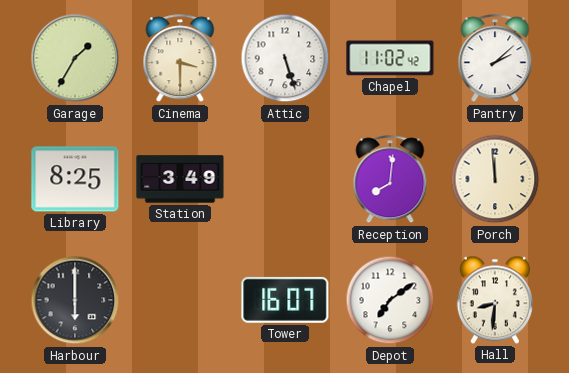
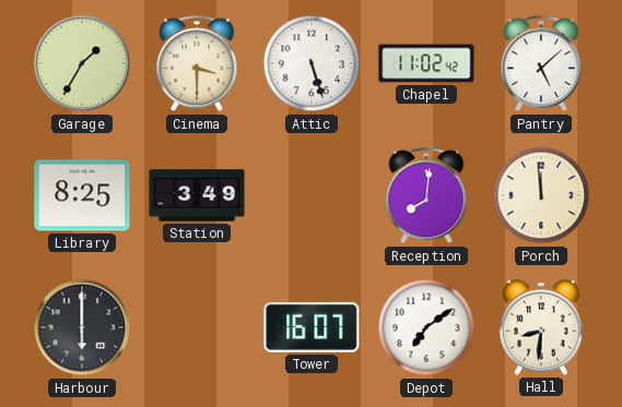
Pantry: 2:08 -> 5:08
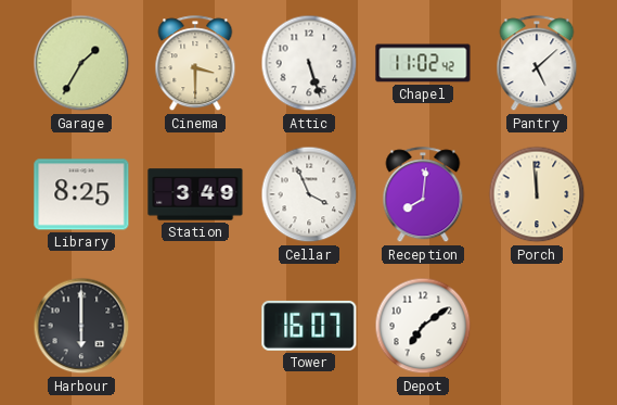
Cellar: none -> 3:56
Hall: 8:31 -> none
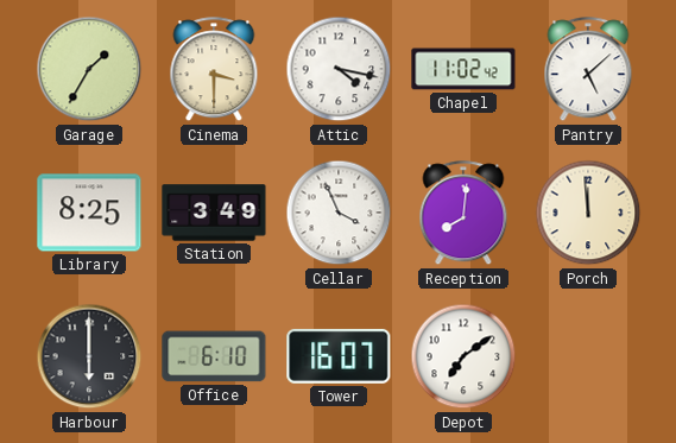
Attic: 5:27 -> 4:17
Office: none -> 6:10
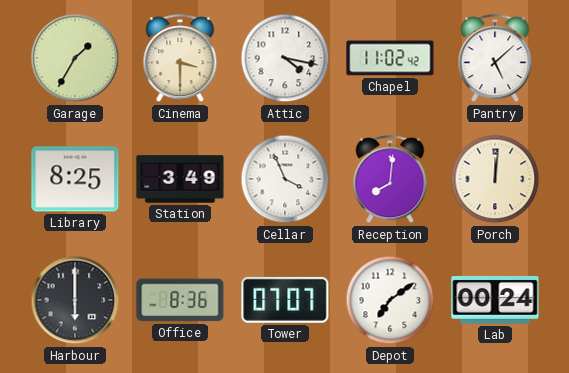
Porch: 11:59 -> 12:01
Office: 6:10 -> 8:36
Tower: 16:07 -> 07:07
Lab: none -> 00:24
